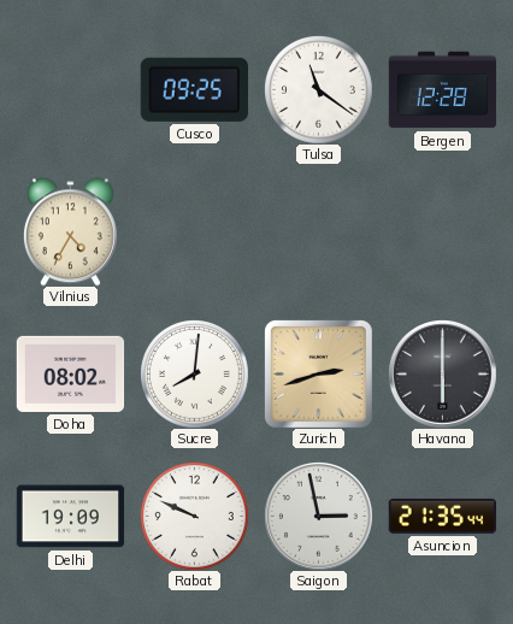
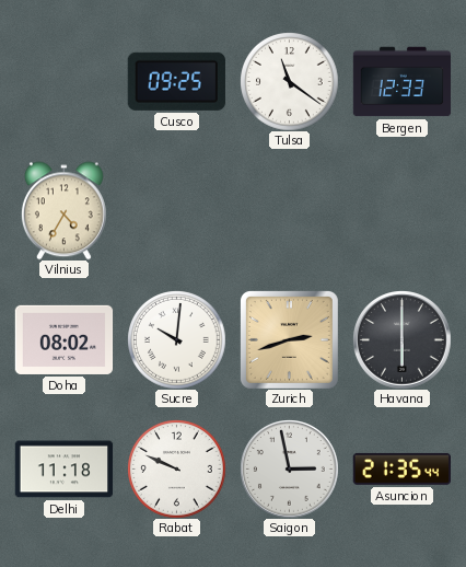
Bergen: 12:28 -> 12:33
Sucre: 8:01 -> 10:01
Delhi: 19:09 -> 11:18
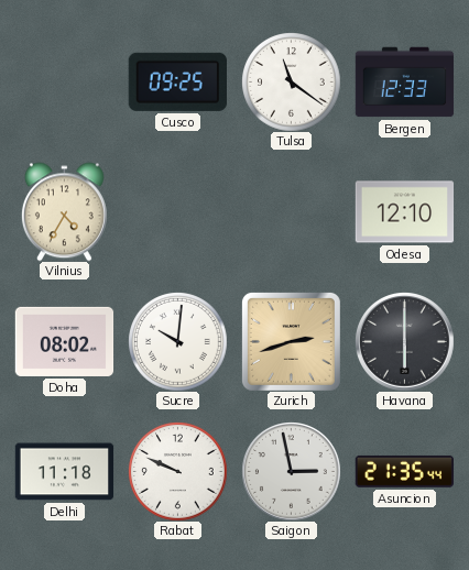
Odesa: none -> 12:10
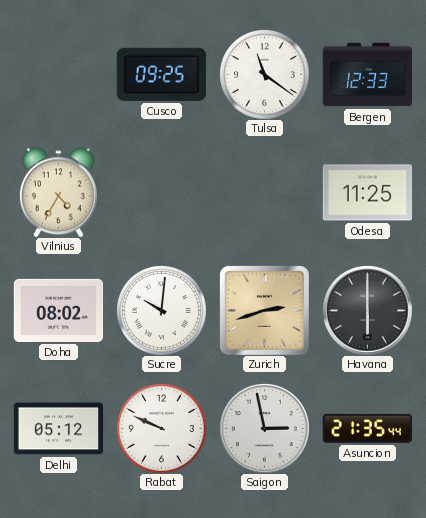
Odesa: 12:10 -> 11:25
Delhi: 11:18 -> 05:12
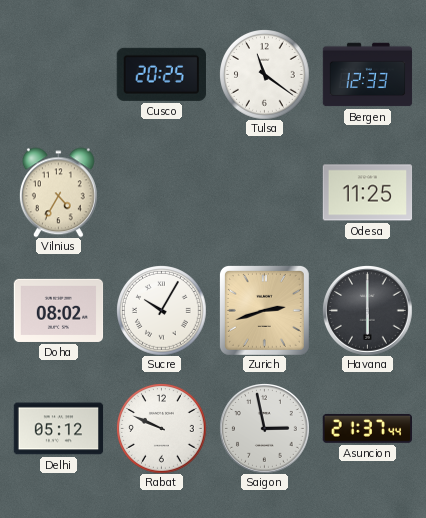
Cusco: 09:25 -> 20:25
Sucre: 10:01 -> 10:05
Asuncion: 21:35 -> 21:37
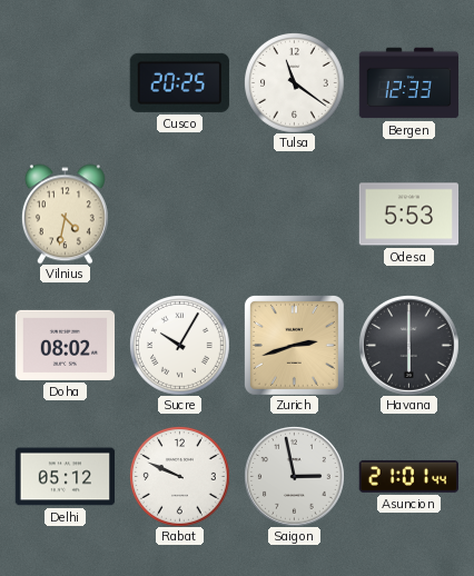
Vilnius: 4:35 -> 4:32
Odesa: 11:25 -> 5:53
Asuncion: 21:37 -> 21:01
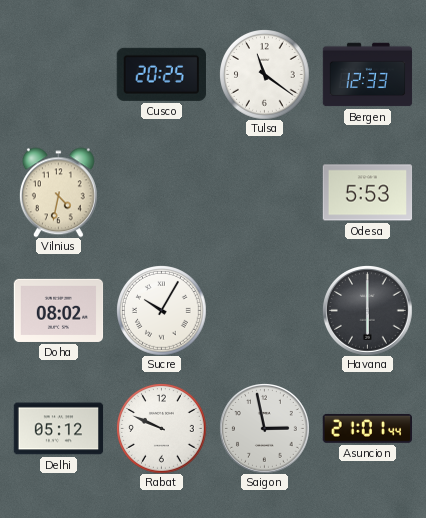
Zurich: 2:42 -> none
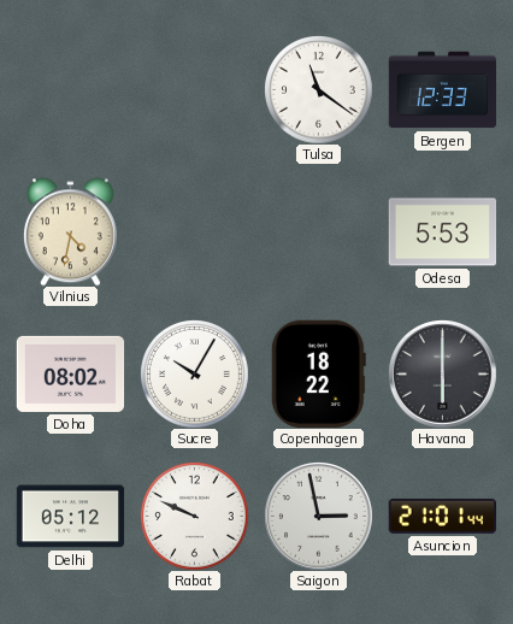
Cusco: 20:25 -> none
Copenhagen: none -> 18:22
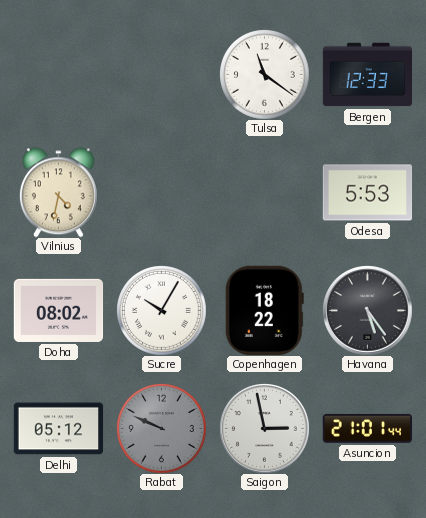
Havana: 6:00 -> 5:24
Rabat dial: white -> grey
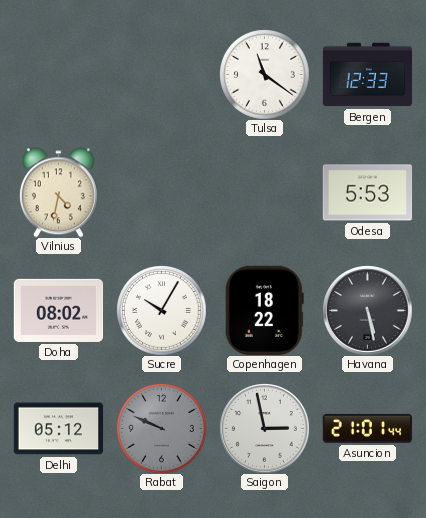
Havana: 5:24 -> 5:28
